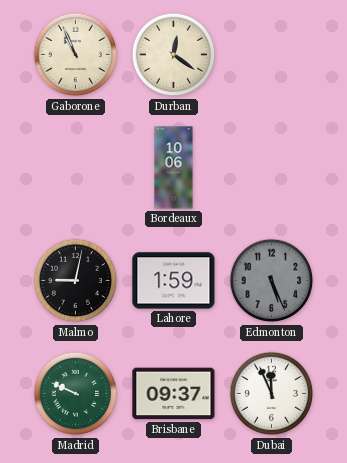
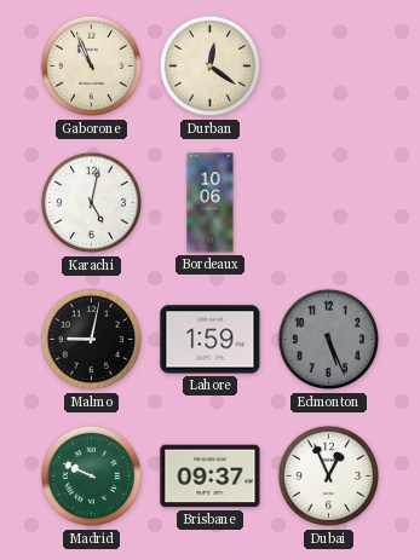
Karachi: none -> 5:02
Dubai: 11:56 -> 12:56
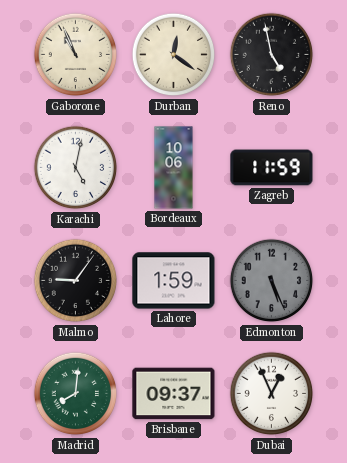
Reno: none -> 4:58
Zagreb: none -> 11:59
Malmo: 9:02 -> 9:06
Madrid: 9:49 -> 8:01
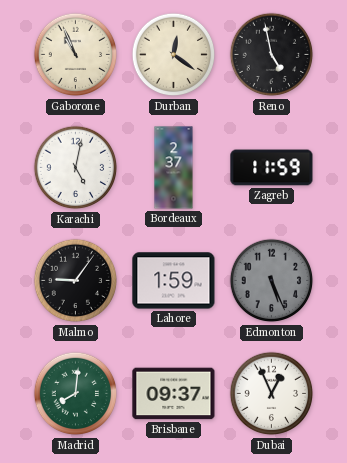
Bordeaux: 10:06 -> 2:37
